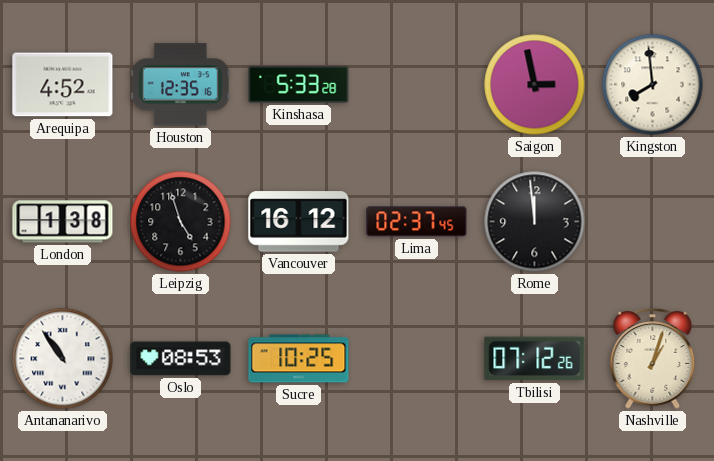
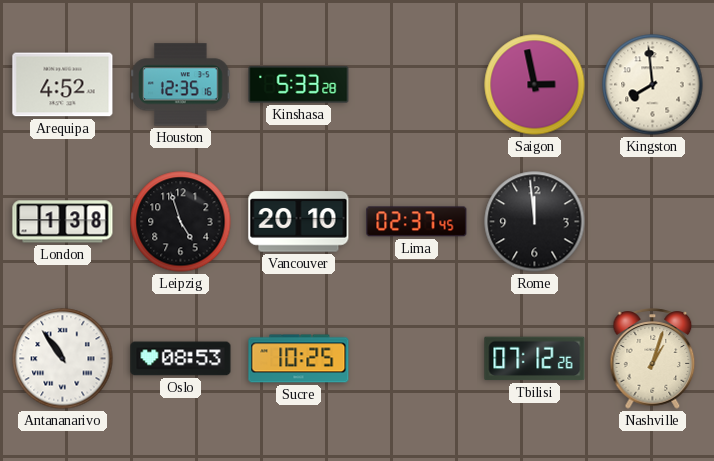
Vancouver: 16:12 -> 20:10
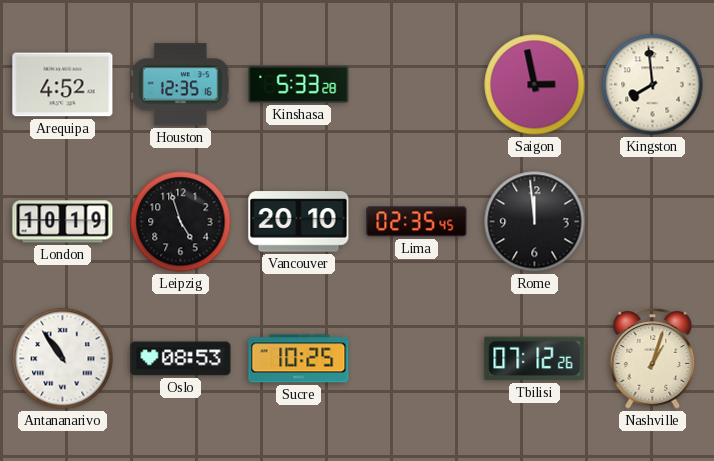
London: 1:38 -> 10:19
Lima: 02:37 -> 02:35
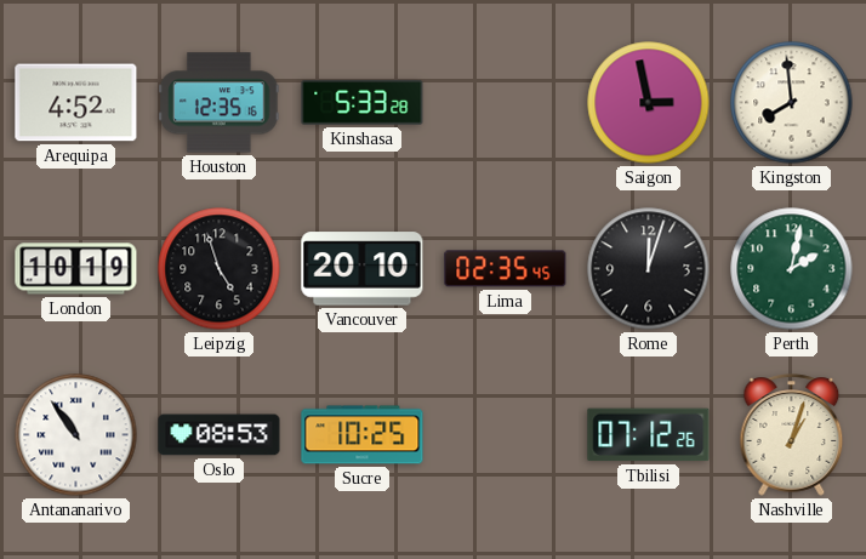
Rome: 11:59 -> 12:03
Perth: none -> 2:02
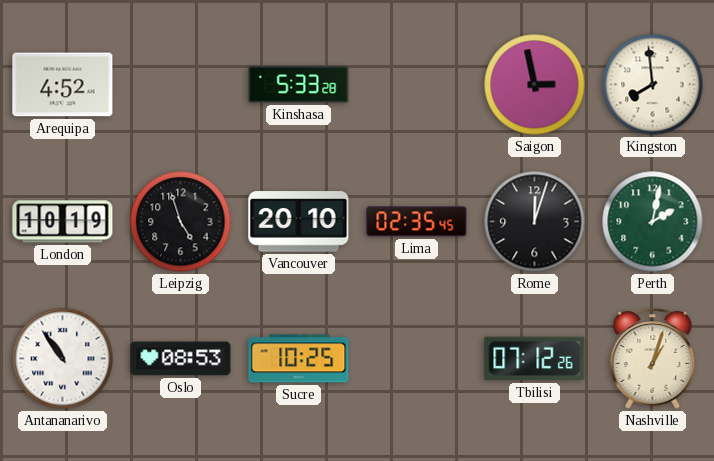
Houston: 12:35 -> none
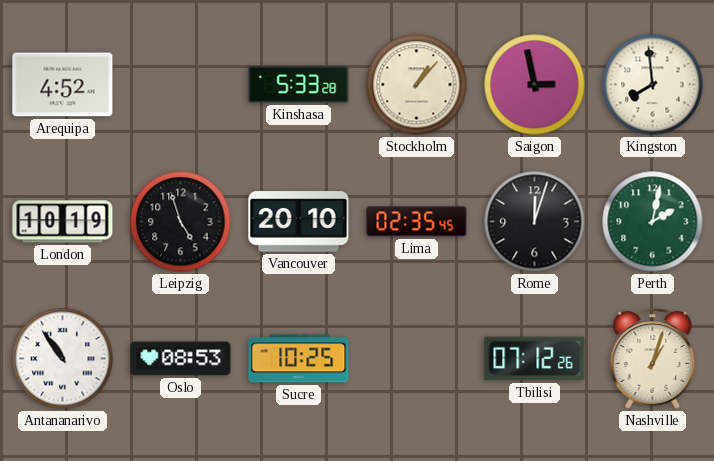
Stockholm: none -> 1:07
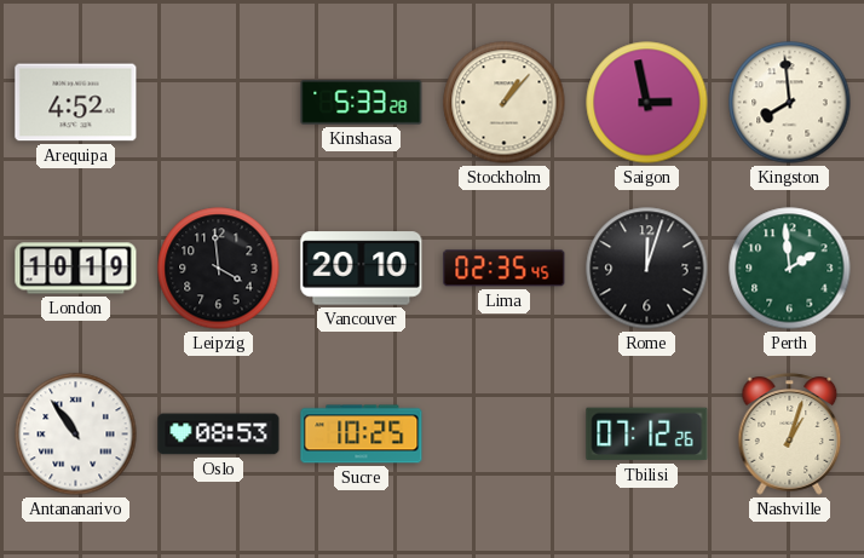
Leipzig: 4:57 -> 3:59
Perth: 2:02 -> 1:59
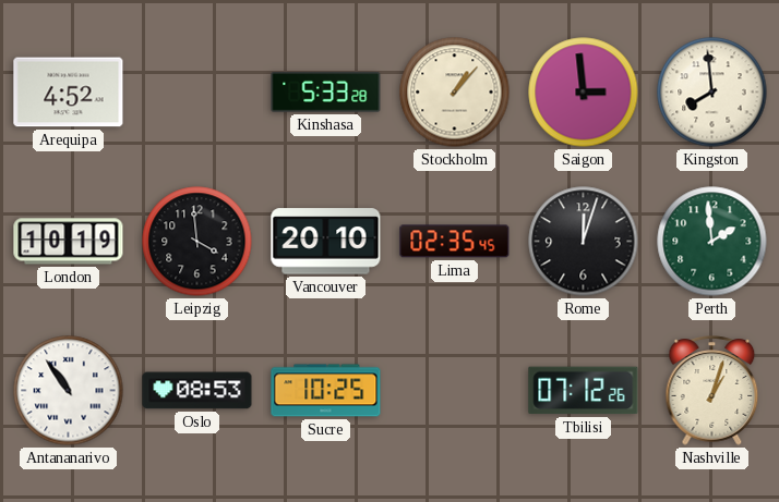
Saigon: 2:58 -> 2:59
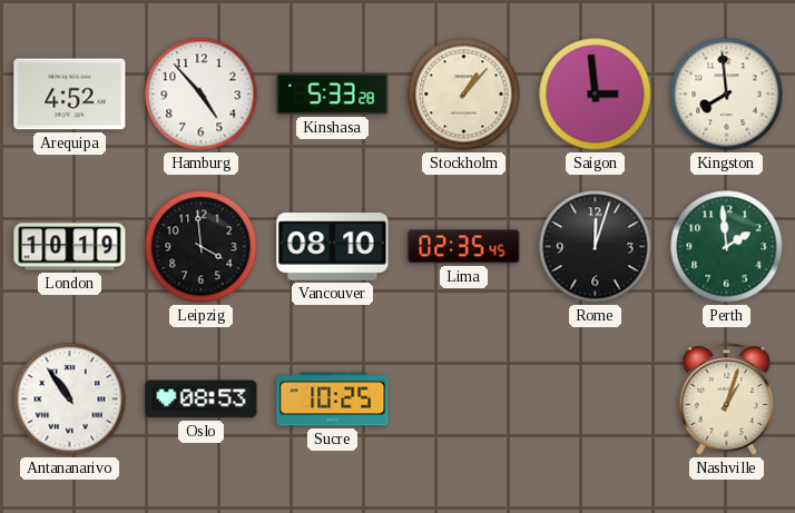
Hamburg: none -> 4:53
Vancouver: 20:10 -> 08:10
Tbilisi: 07:12 -> none
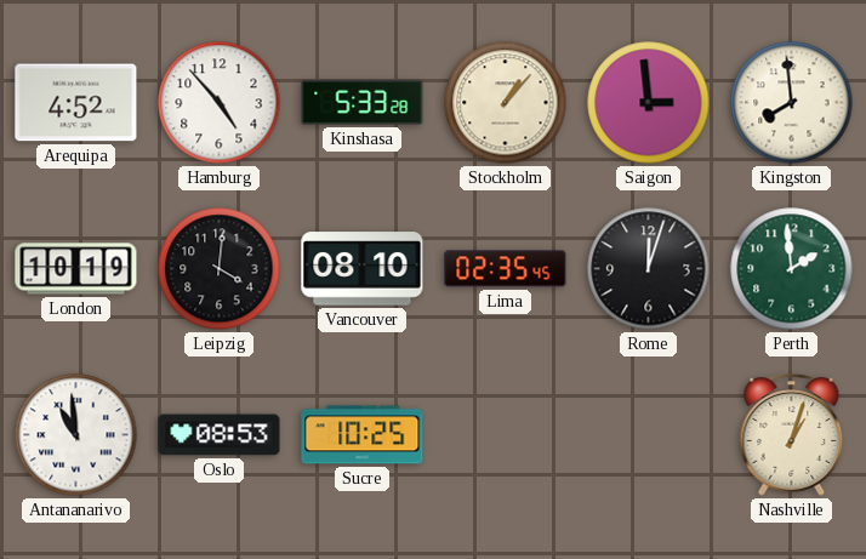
Leipzig: 3:59 -> 4:01
Antananarivo: 10:54 -> 10:59
